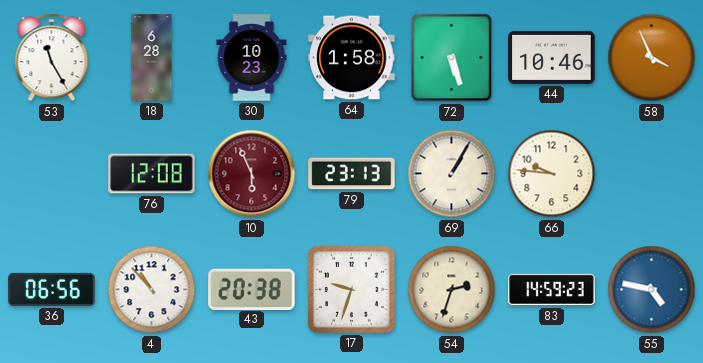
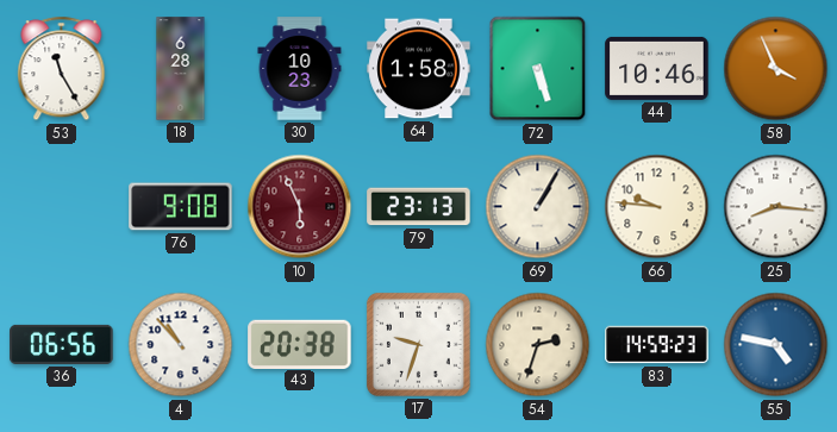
76: 12:08 -> 9:08
25: none -> 8:16
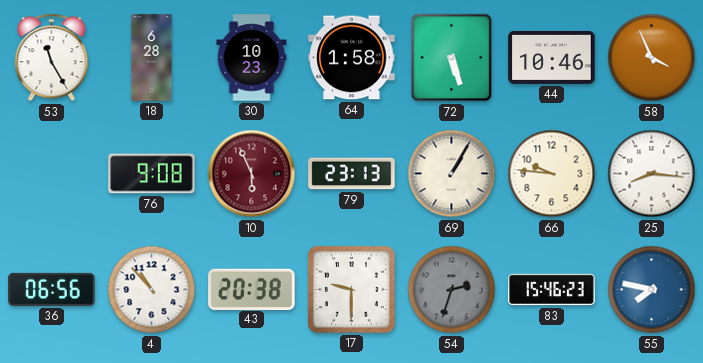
17: 9:33 -> 9:30
54 dial: cream -> grey
83: 14:59 -> 15:46
55: 4:47 -> 7:47
